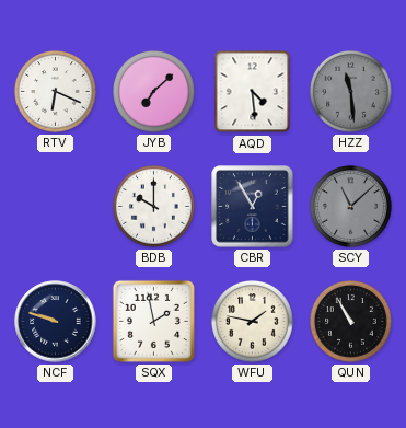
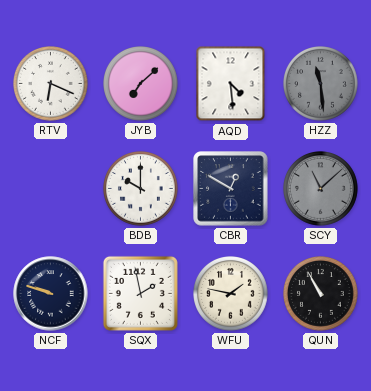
CBR: 12:55 -> 12:50
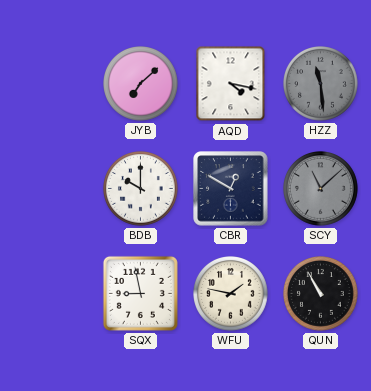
RTV: 6:19 -> none
AQD: 4:29 -> 4:17
NCF: 9:48 -> none
SQX: 1:58 -> 8:58
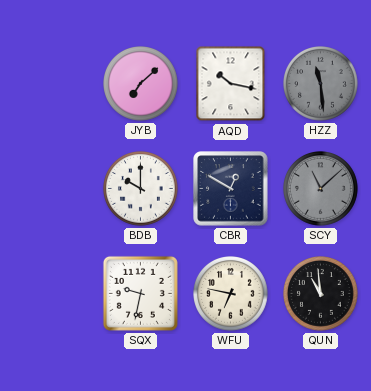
AQD: 4:17 -> 10:17
SQX: 8:58 -> 9:32
WFU: 1:47 -> 6:47
QUN: 10:55 -> 10:59
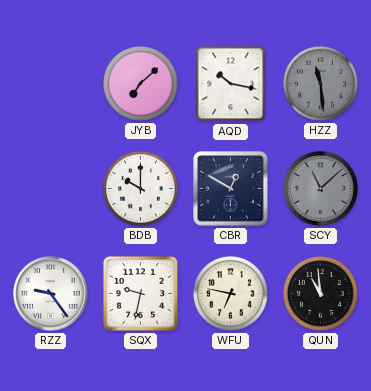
RZZ: none -> 9:24
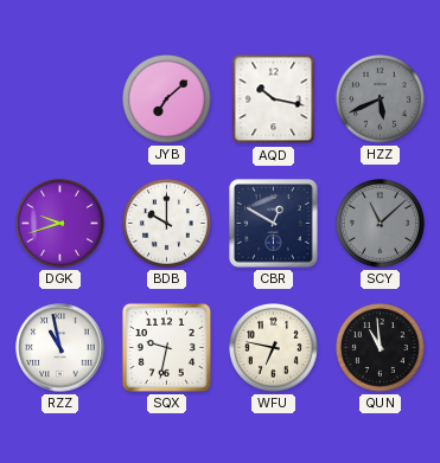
HZZ: 11:29 -> 5:41
DGK: none -> 9:42
RZZ: 9:24 -> 10:58
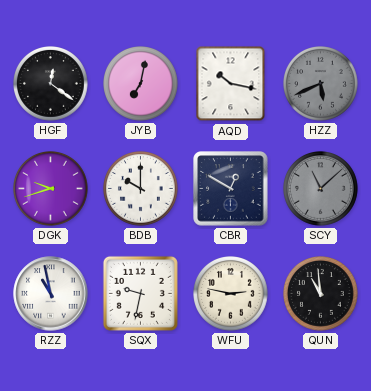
HGF: none -> 12:21
JYB: 7:08 -> 7:02
WFU: 6:47 -> 2:47
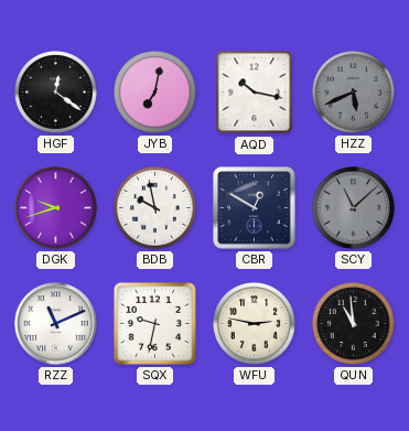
BDB: 10:00 -> 9:58
RZZ: 10:58 -> 11:11
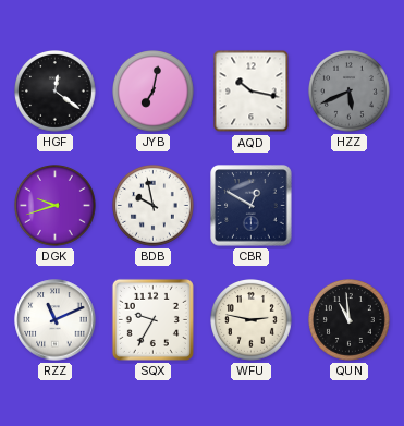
SCY: 11:08 -> none
SQX: 9:32 -> 9:35
